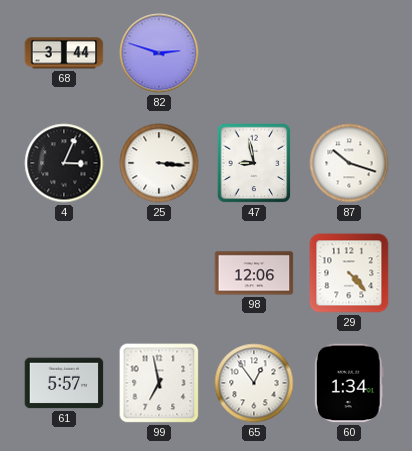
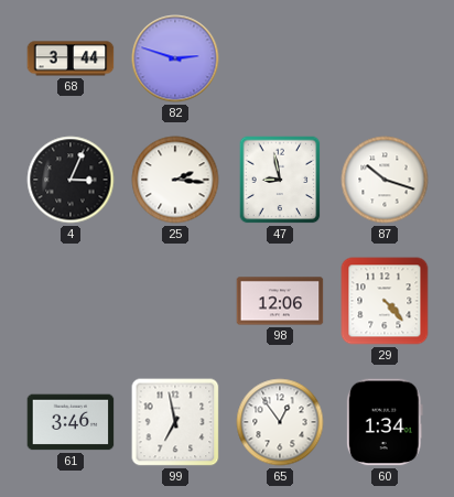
25: 3:16 -> 2:16
61: 5:57 -> 3:46
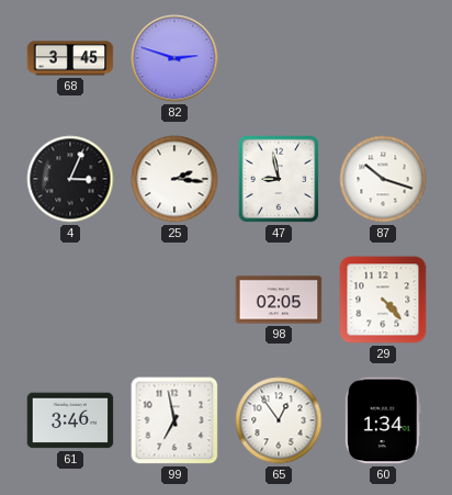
68: 3:44 -> 3:45
98: 12:06 -> 02:05
